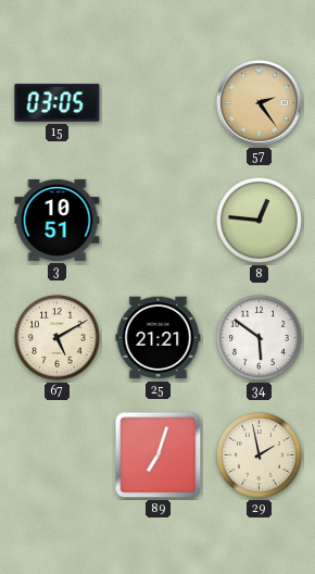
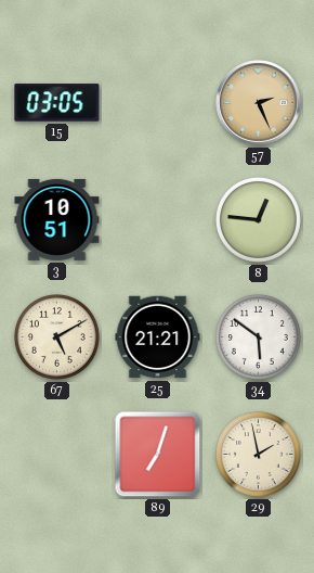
57: 2:24 -> 2:26
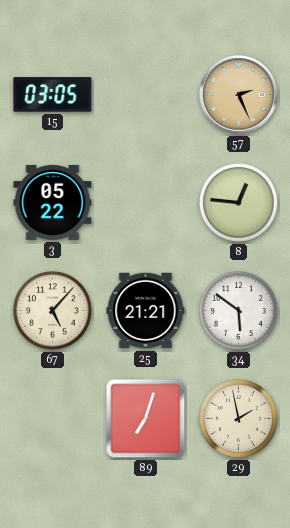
3: 10:51 -> 05:22
67: 5:10 -> 5:07
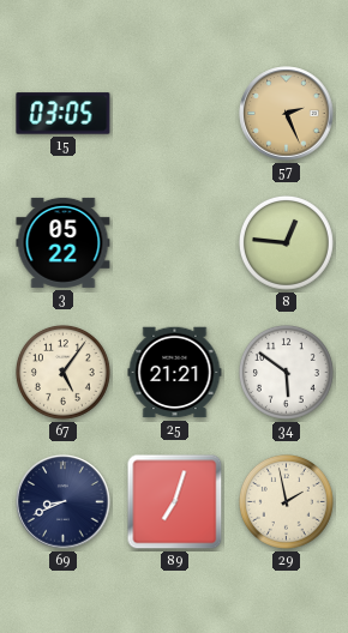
67: 5:07 -> 5:06
69: none -> 8:41
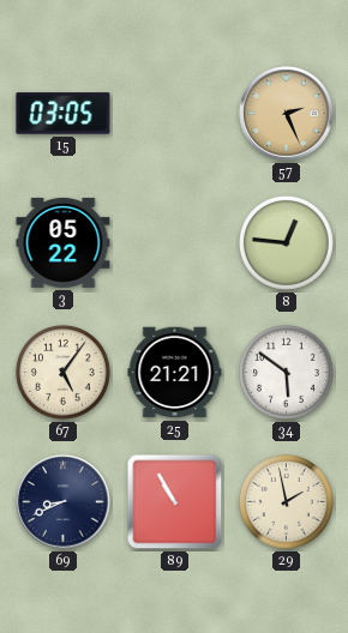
89: 7:03 -> 10:55
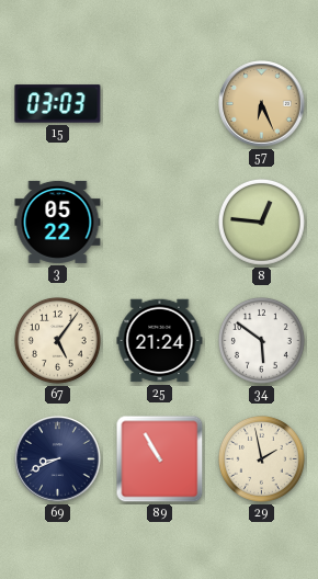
15: 03:05 -> 03:03
57: 2:26 -> 6:26
25: 21:21 -> 21:24
